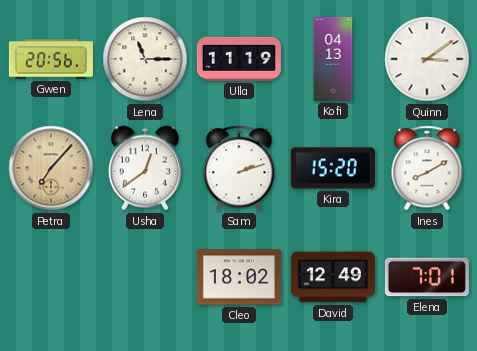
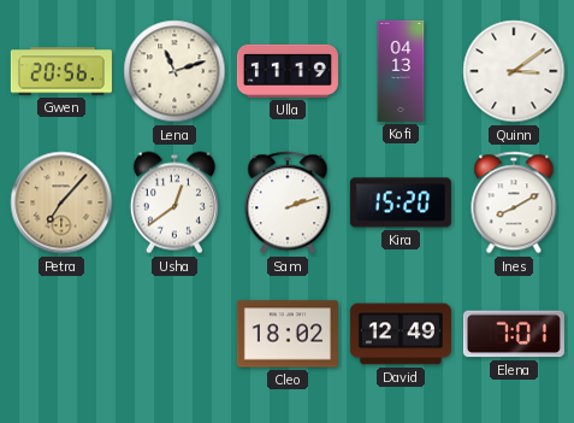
Lena: 11:15 -> 11:12
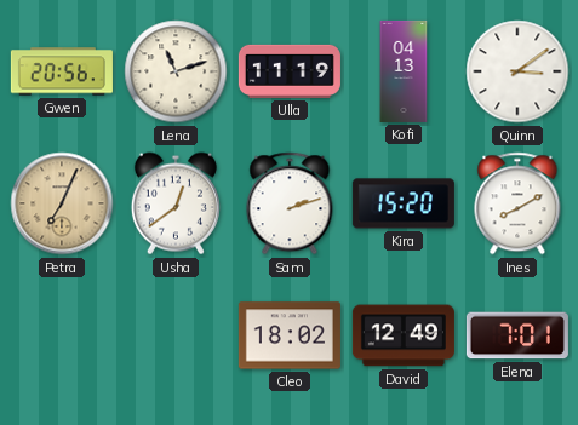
Petra: 7:07 -> 7:04
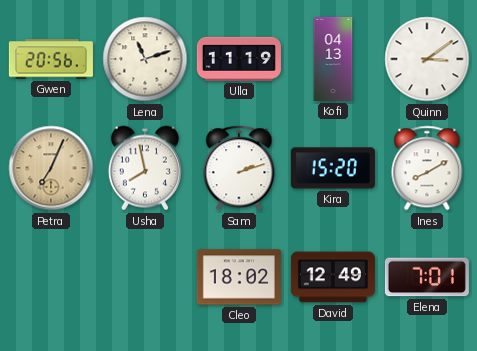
Usha: 12:39 -> 7:58
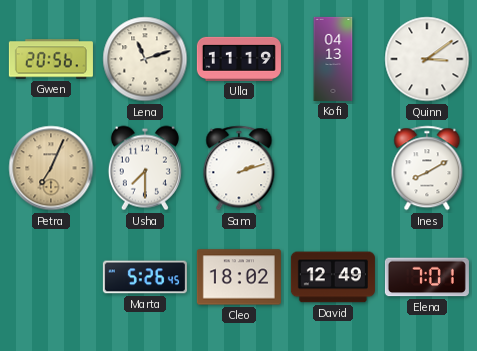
Usha: 7:58 -> 7:30
Kira: 15:20 -> none
Marta: none -> 5:26
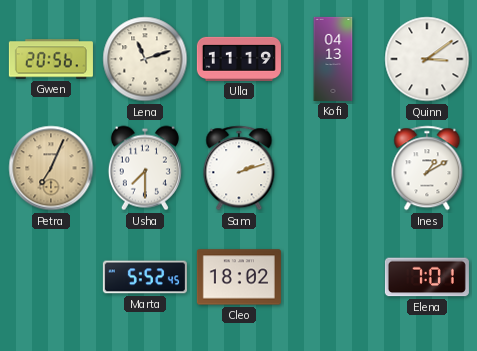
Ines: 8:10 -> 1:10
Marta: 5:26 -> 5:52
David: 12:49 -> none
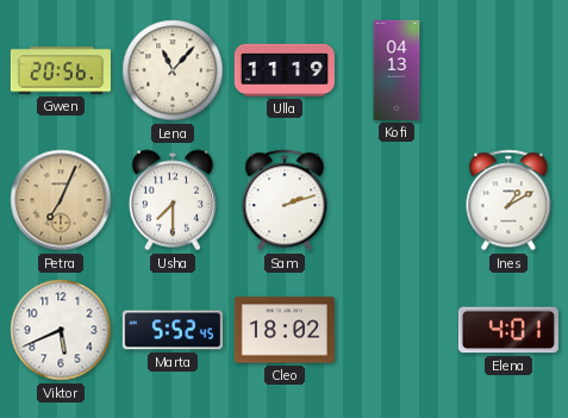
Lena: 11:12 -> 11:07
Quinn: 3:09 -> none
Viktor: none -> 5:41
Elena: 7:01 -> 4:01
